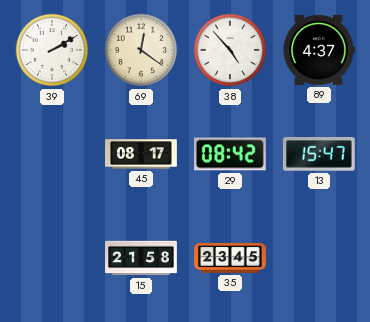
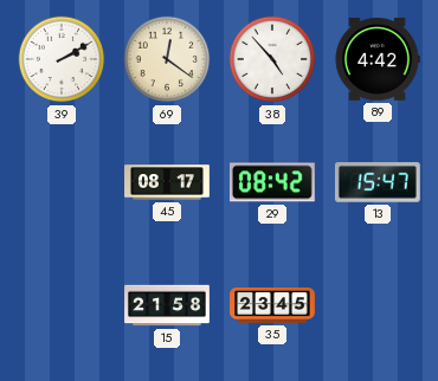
89: 4:37 -> 4:42
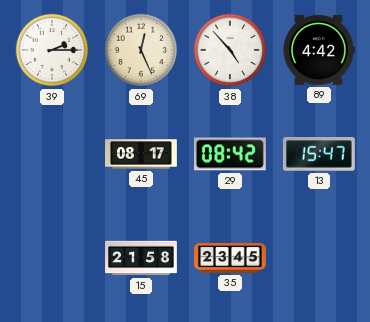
39: 2:10 -> 2:15
69: 12:21 -> 12:26
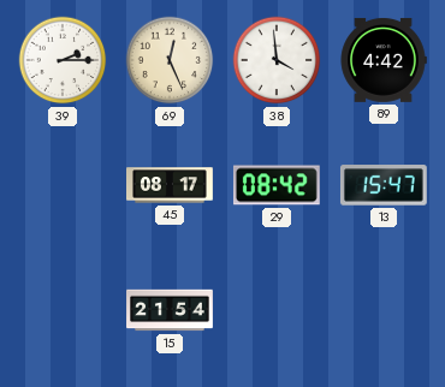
38: 4:53 -> 3:59
15: 21:58 -> 21:54
35: 23:45 -> none
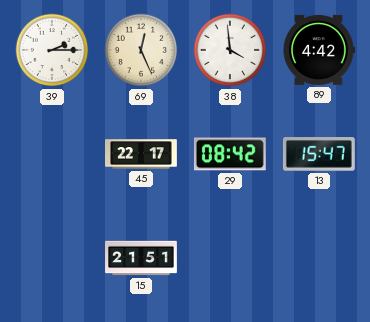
45: 08:17 -> 22:17
15: 21:54 -> 21:51
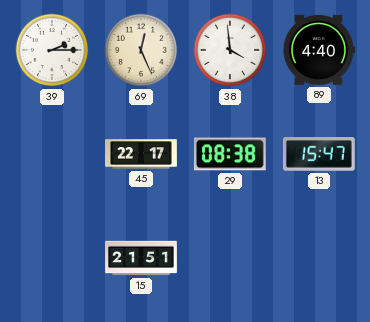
89: 4:42 -> 4:40
29: 08:42 -> 08:38
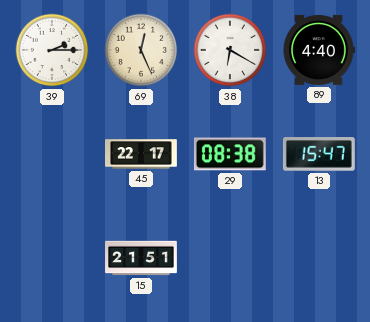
38: 3:59 -> 6:20
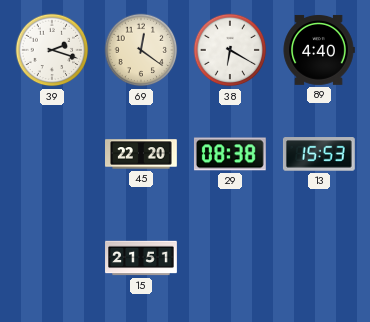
39: 2:15 -> 2:18
69: 12:26 -> 12:21
45: 22:17 -> 22:20
13: 15:47 -> 15:53
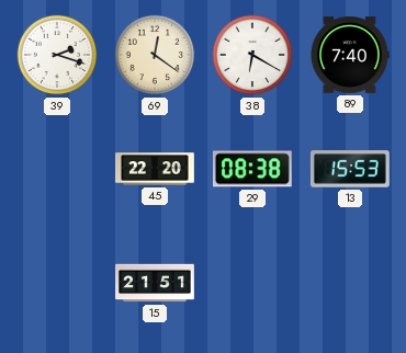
89: 4:40 -> 7:40
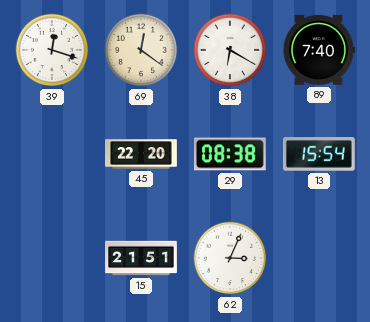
39: 2:18 -> 12:18
13: 15:53 -> 15:54
62: none -> 3:04
